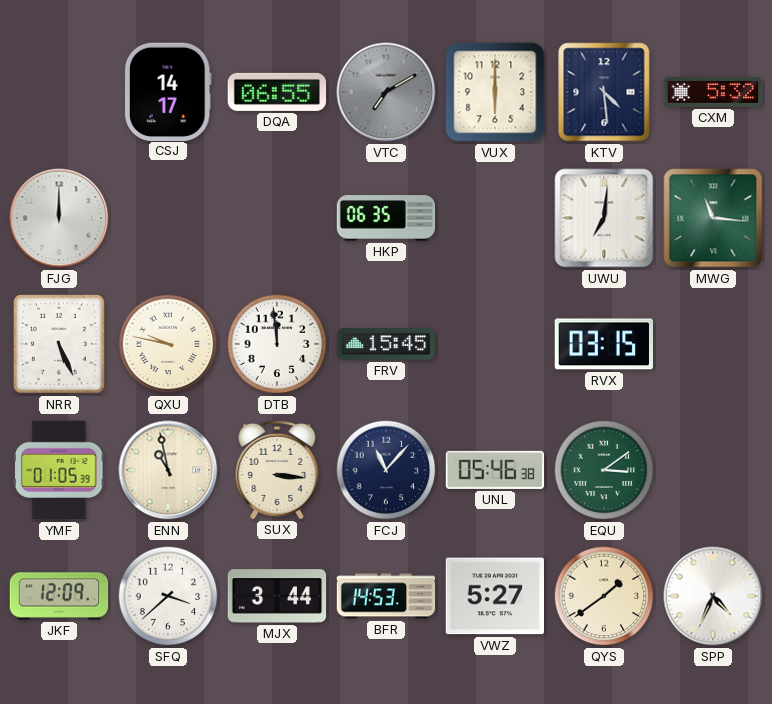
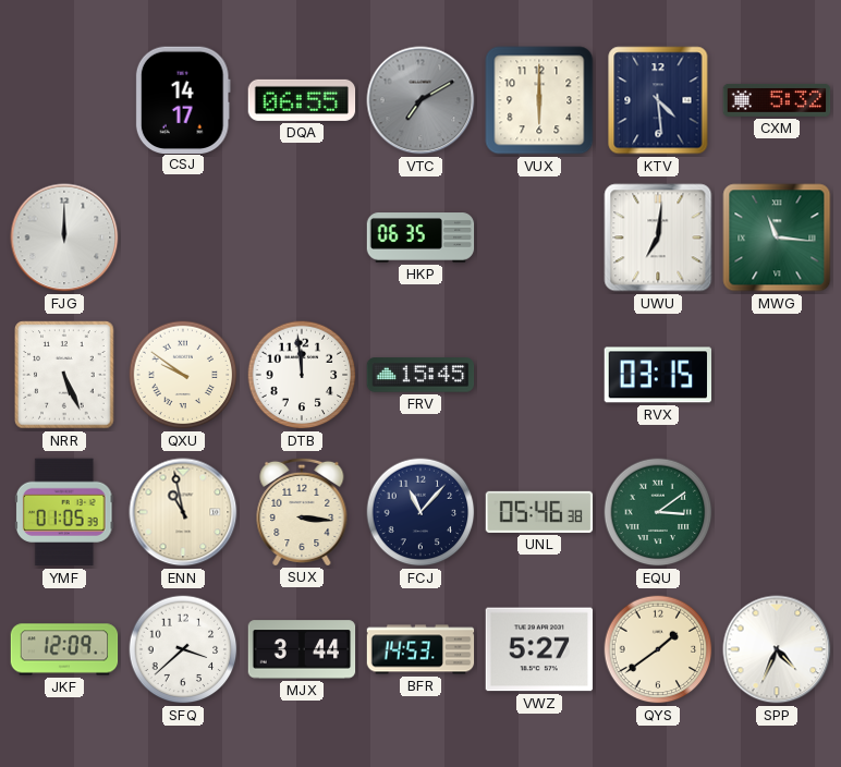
QXU: 9:47 -> 9:51
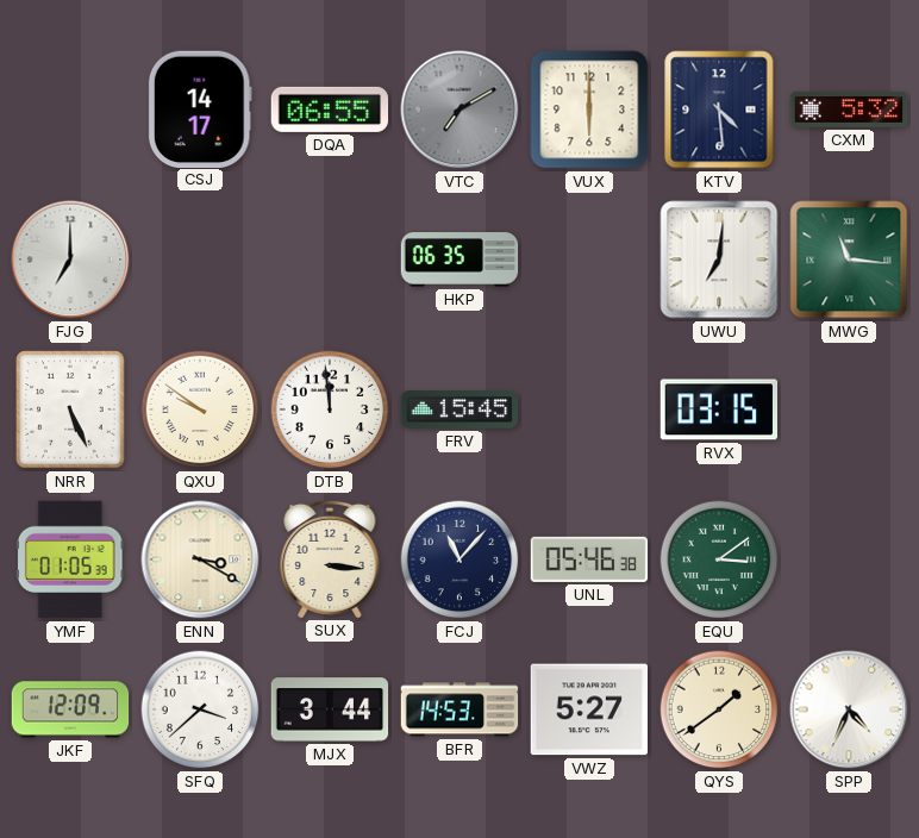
FJG: 12:00 -> 7:00
ENN: 10:58 -> 3:20
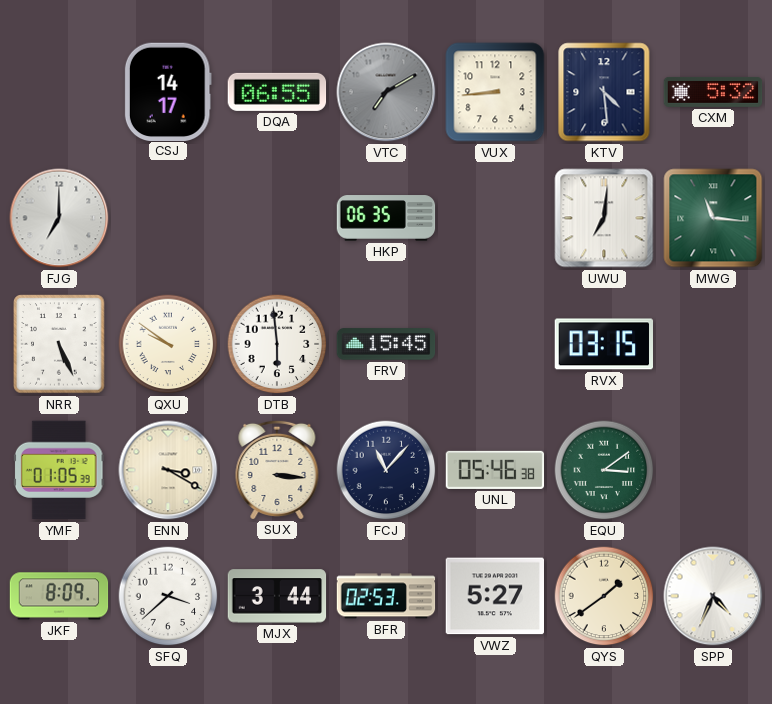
VUX: 6:00 -> 8:44
DTB: 11:59 -> 5:59
JKF: 12:09 -> 8:09
BFR: 14:53 -> 02:53
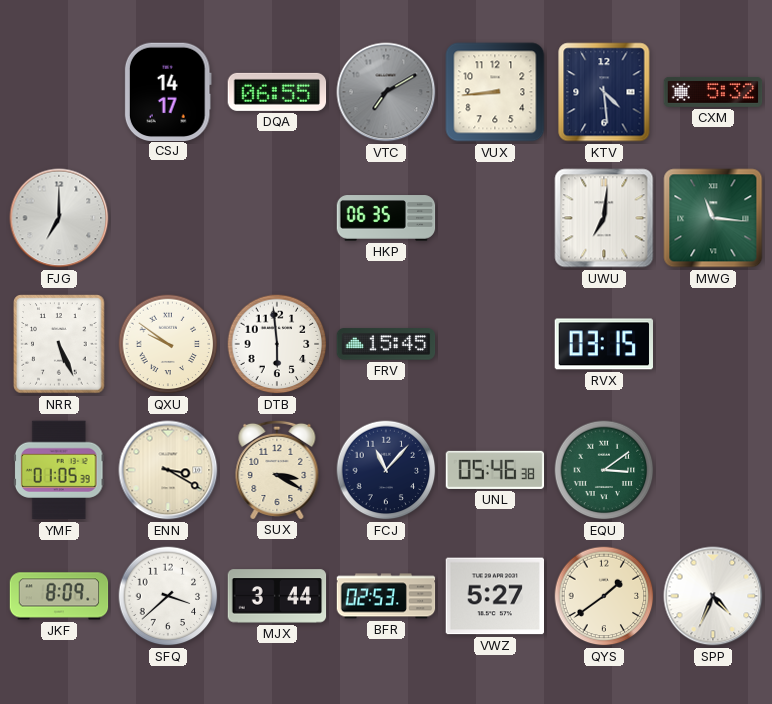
SUX: 3:16 -> 3:20
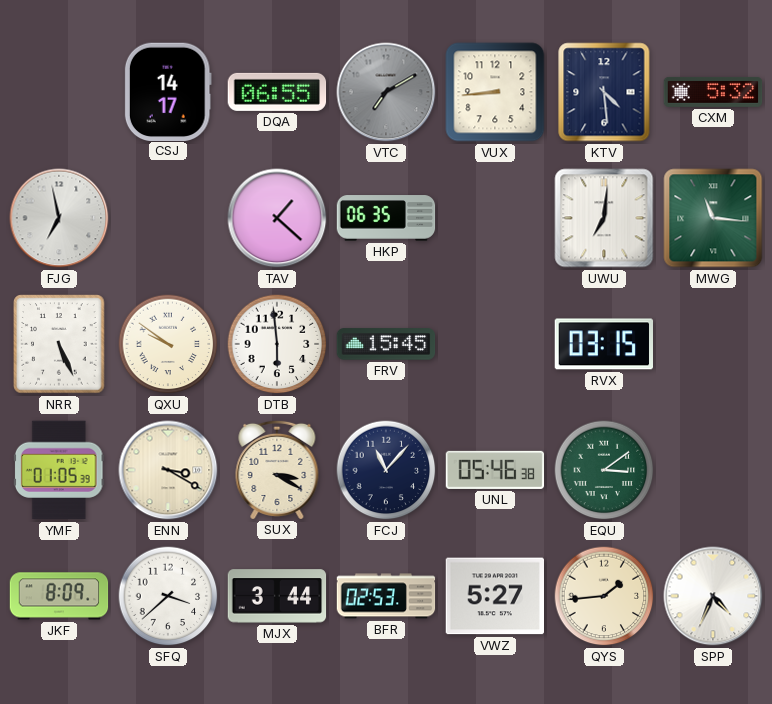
FJG: 7:00 -> 6:58
TAV: none -> 1:22
QYS: 1:39 -> 1:44
